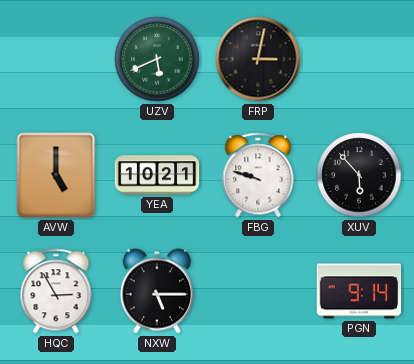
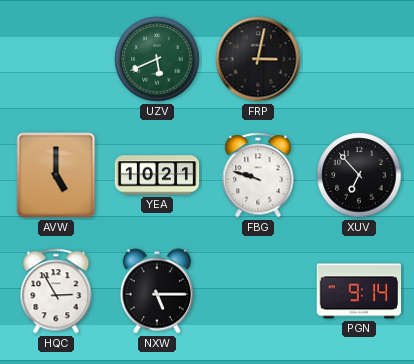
XUV: 5:53 -> 6:53
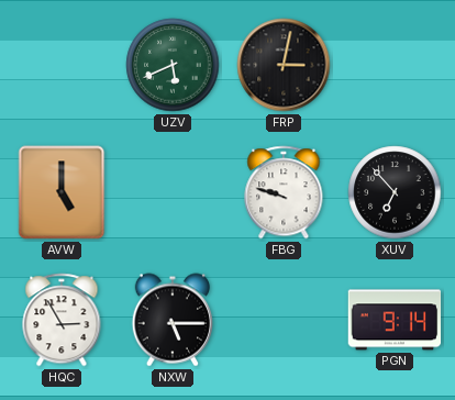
YEA: 10:21 -> none
